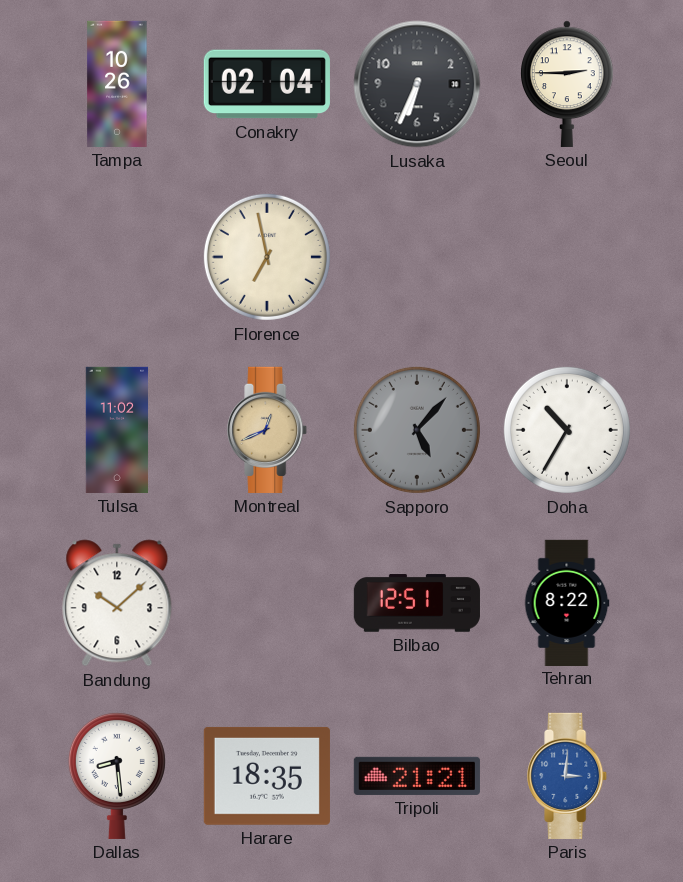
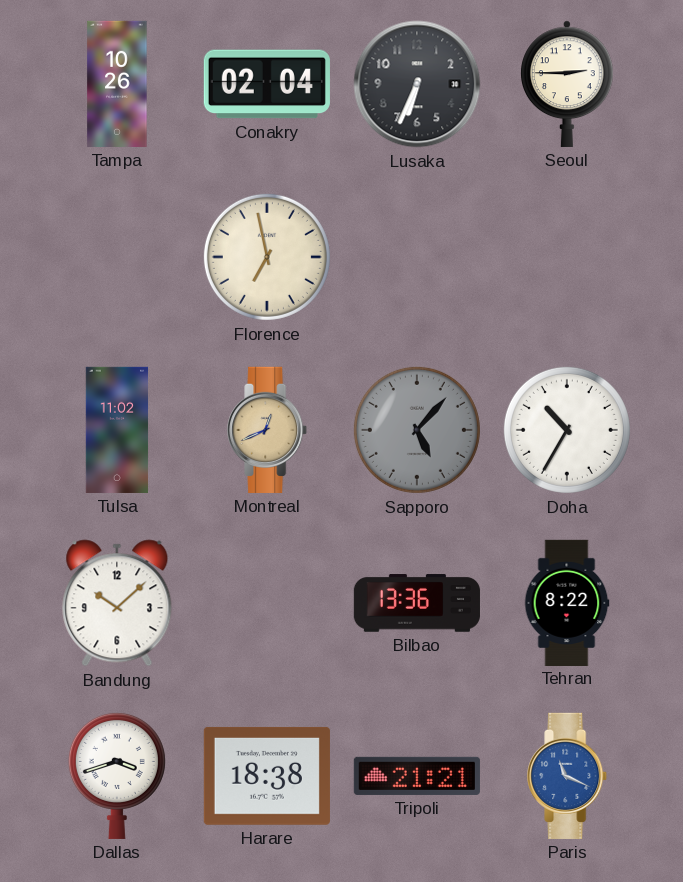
Bilbao: 12:51 -> 13:36
Dallas: 8:29 -> 3:42
Harare: 18:35 -> 18:38
Paris: 3:01 -> 11:19
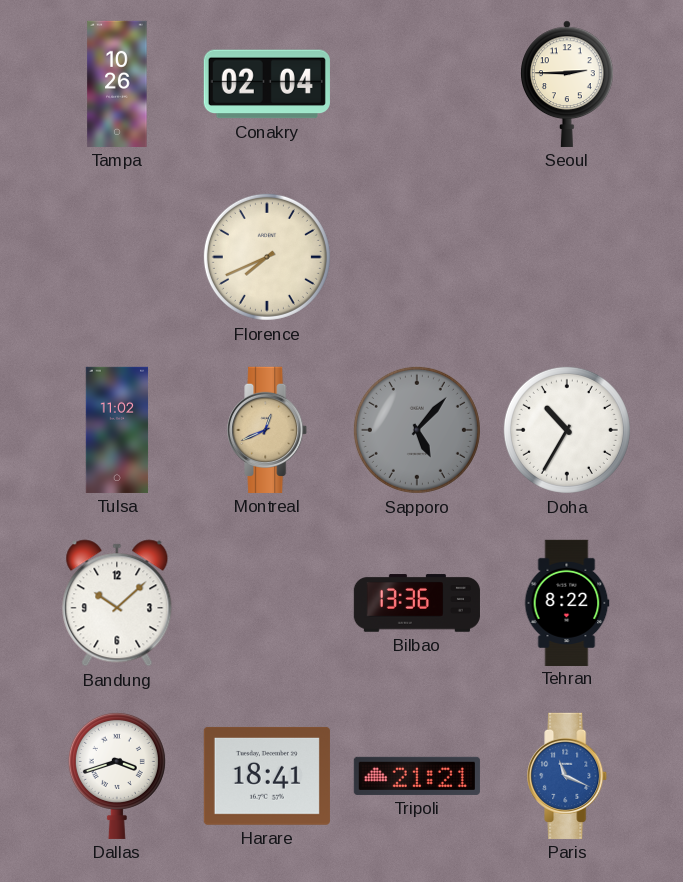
Lusaka: 6:34 -> none
Florence: 6:58 -> 7:41
Harare: 18:38 -> 18:41
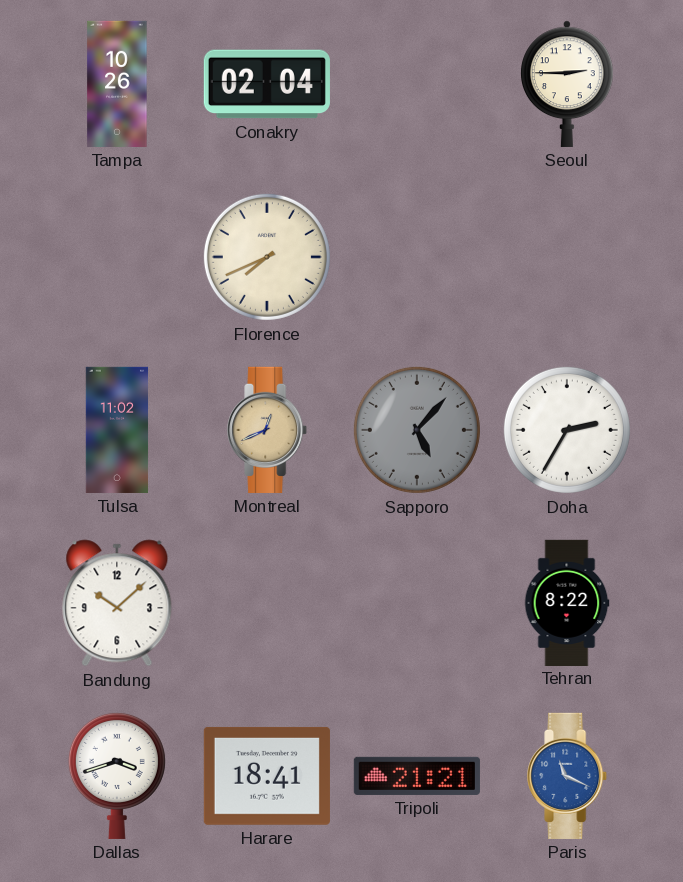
Doha: 10:35 -> 2:35
Bilbao: 13:36 -> none
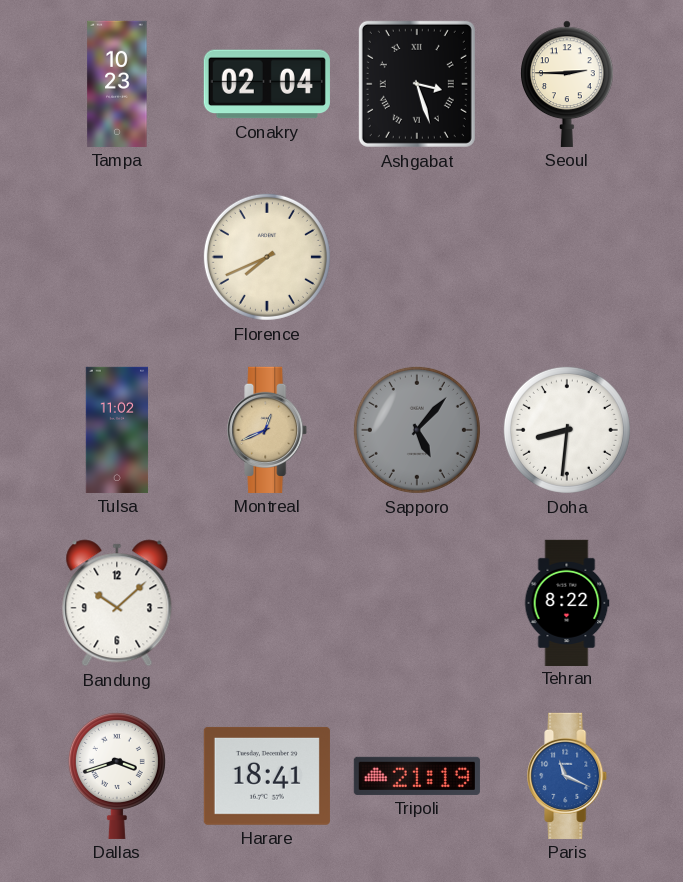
Tampa: 10:26 -> 10:23
Ashgabat: none -> 3:27
Doha: 2:35 -> 8:31
Tripoli: 21:21 -> 21:19
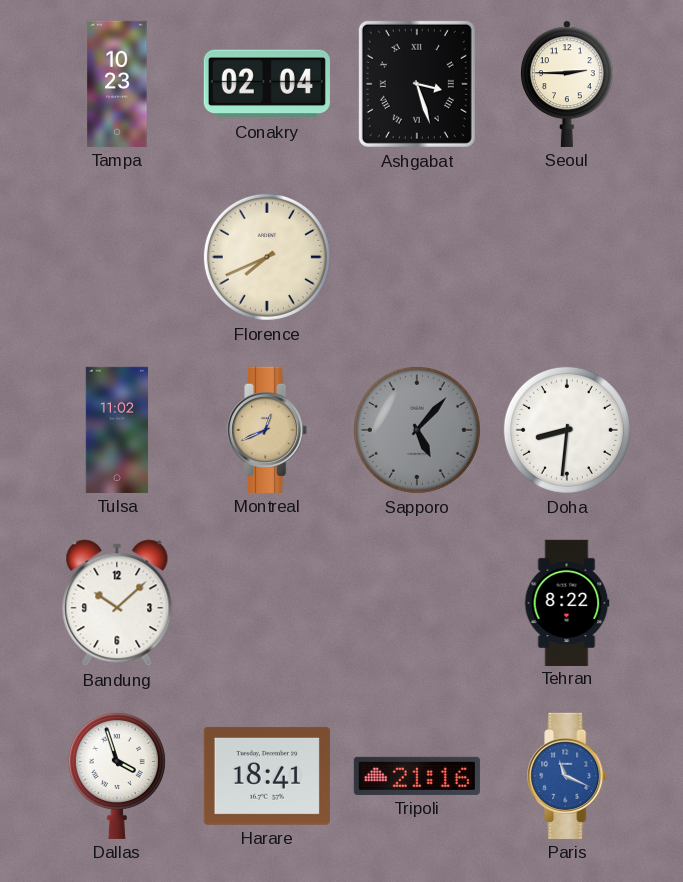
Dallas: 3:42 -> 3:57
Tripoli: 21:19 -> 21:16
